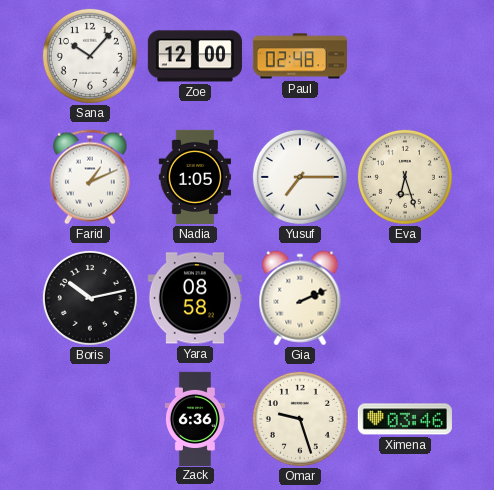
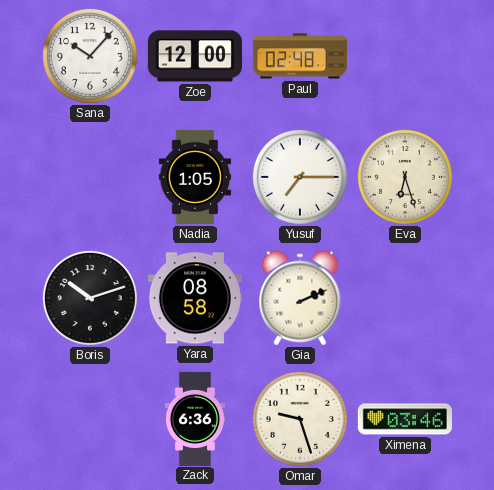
Farid: 1:11 -> none
Boris: 10:13 -> 10:12
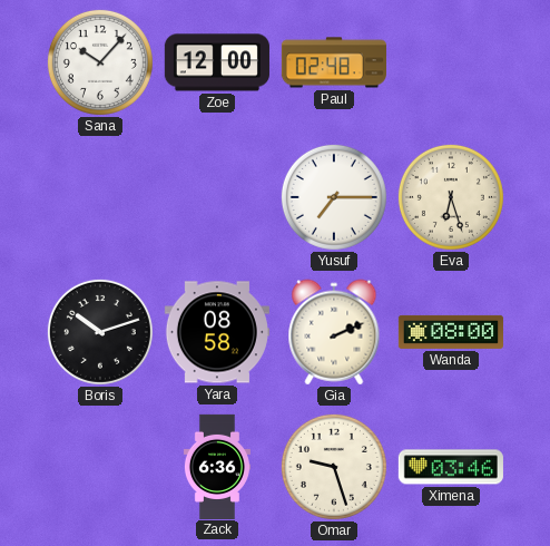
Nadia: 1:05 -> none
Wanda: none -> 08:00
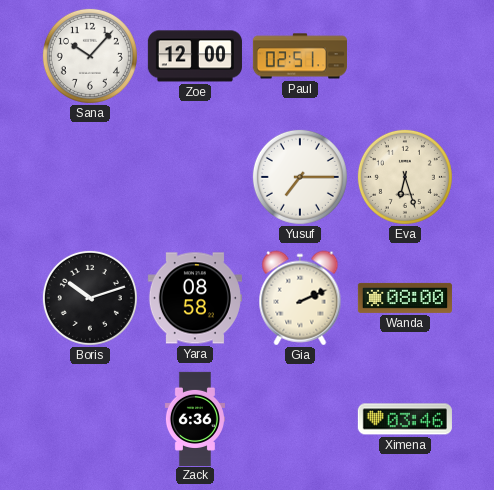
Paul: 02:48 -> 02:51
Omar: 9:27 -> none
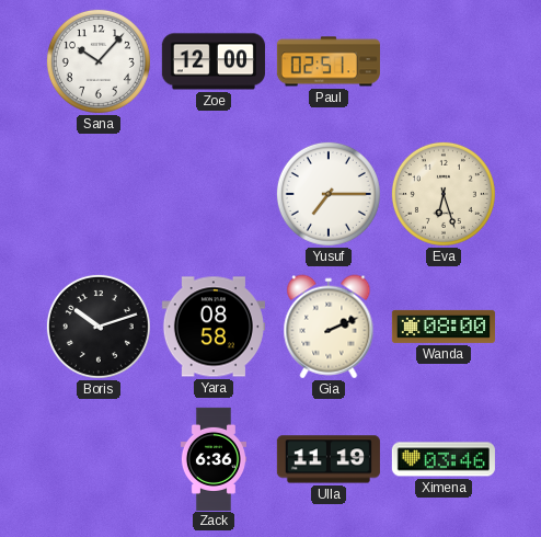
Ulla: none -> 11:19
